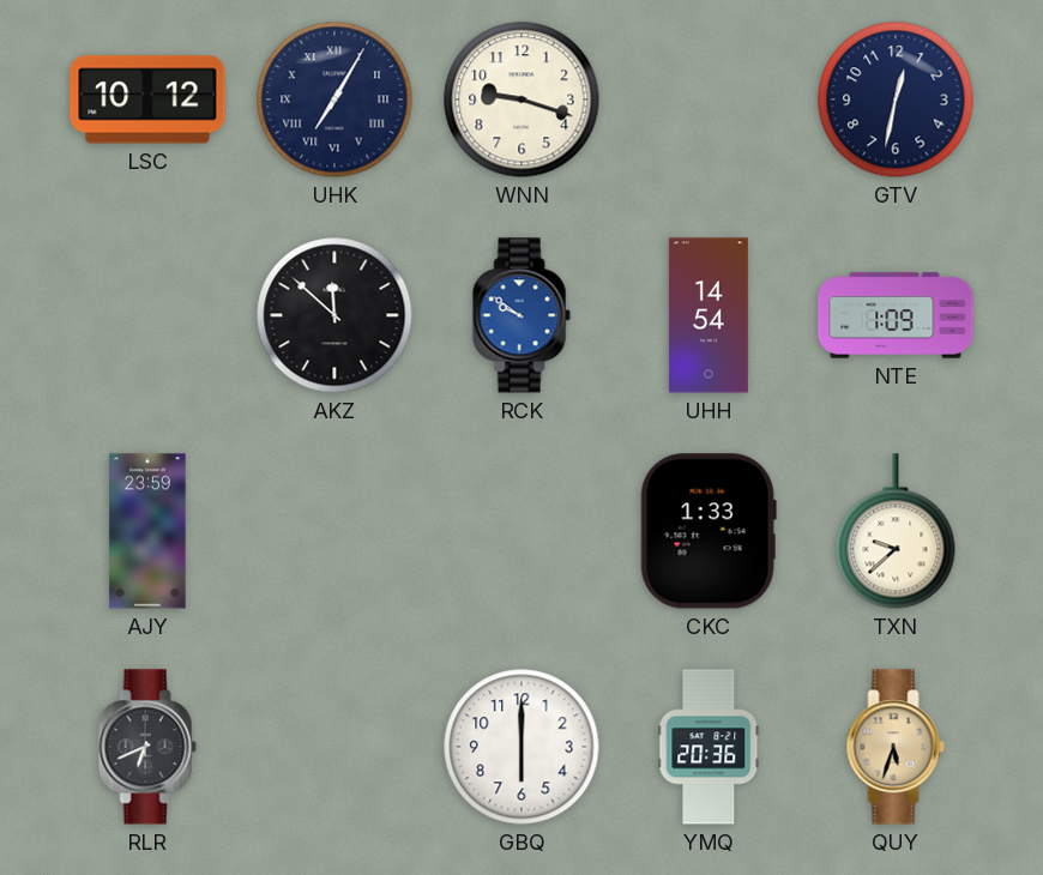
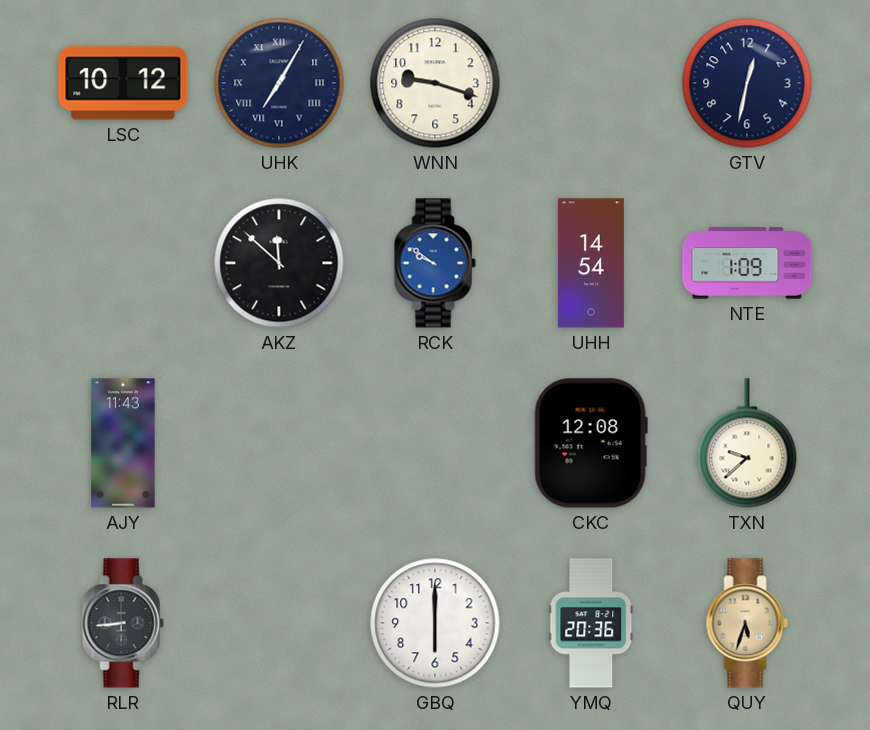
AJY: 23:59 -> 11:43
CKC: 1:33 -> 12:08
RLR: 6:41 -> 8:44
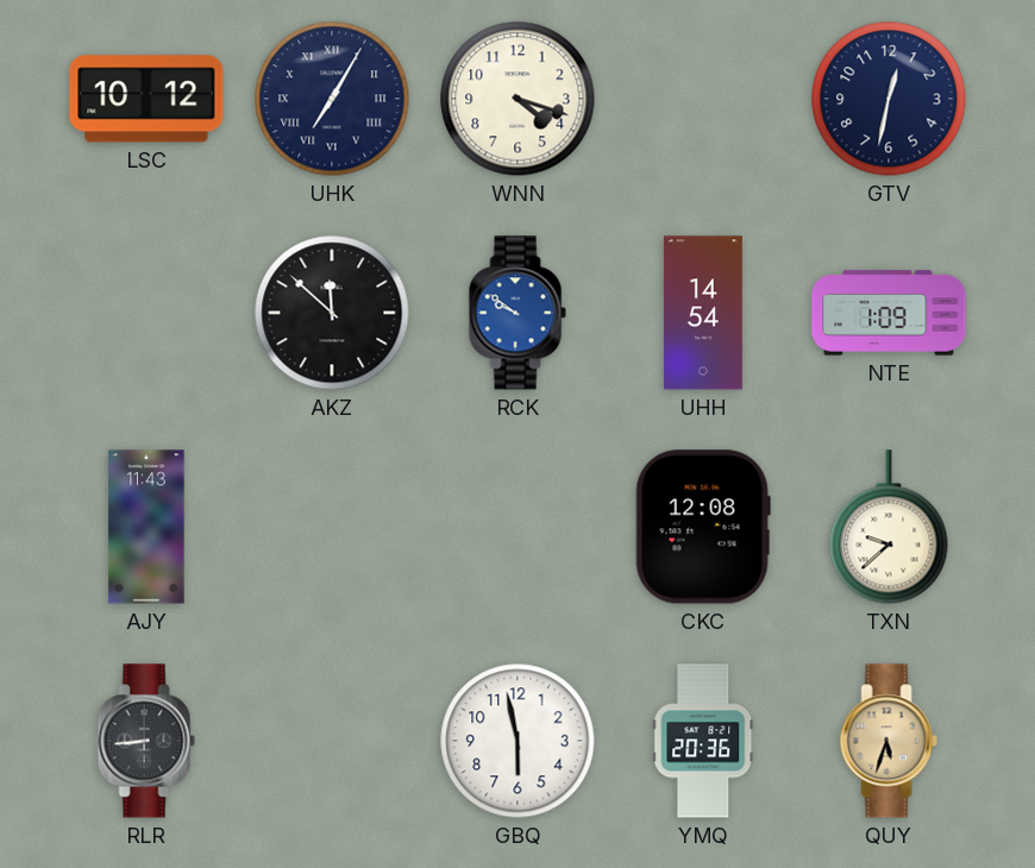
WNN: 9:18 -> 4:18
GBQ: 6:00 -> 5:58
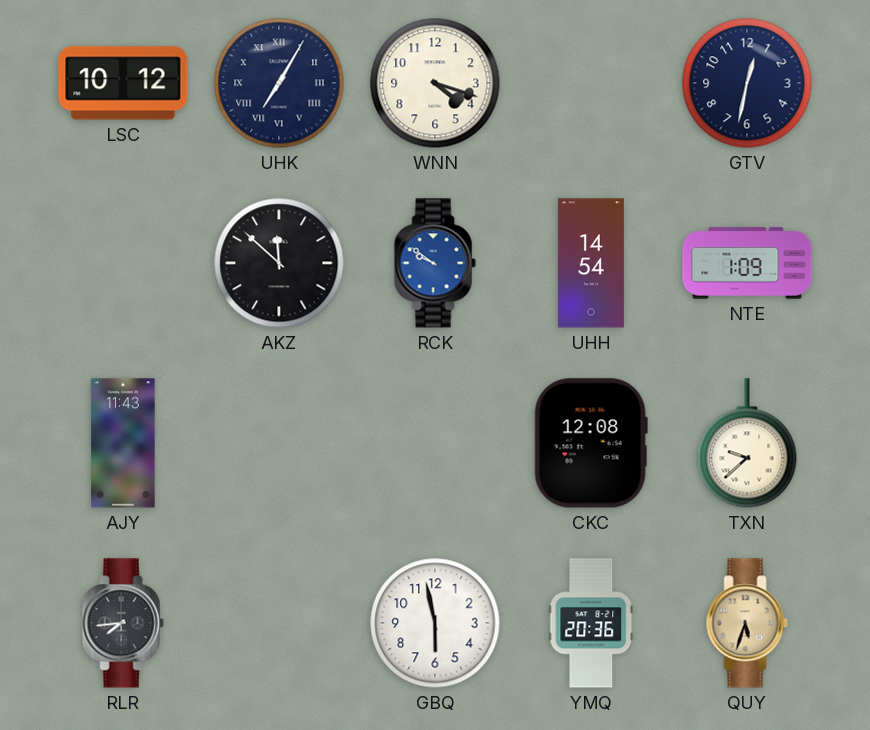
RLR: 8:44 -> 7:44
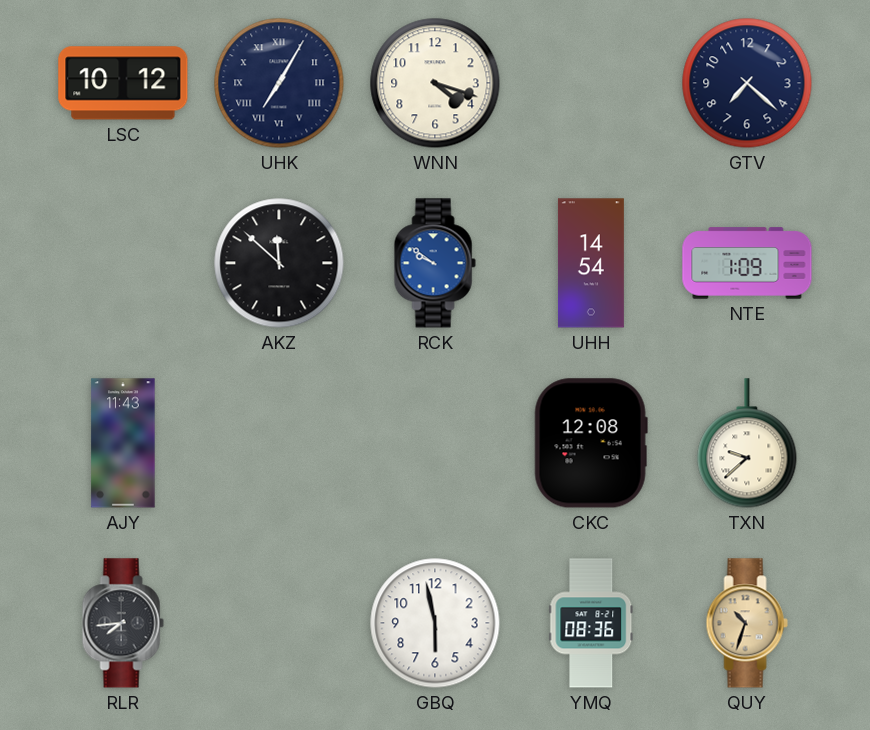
GTV: 12:32 -> 7:22
YMQ: 20:36 -> 08:36
QUY: 5:33 -> 10:33
